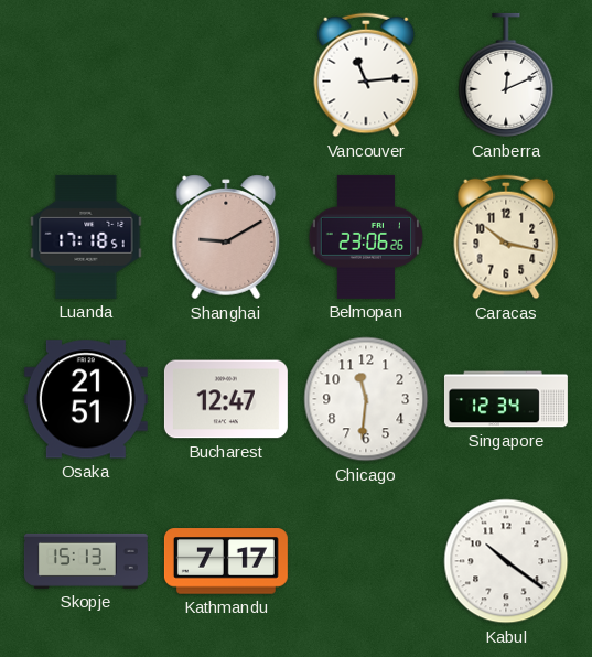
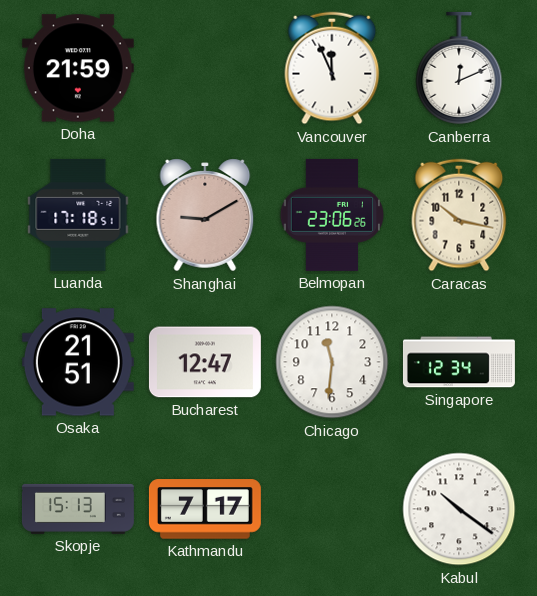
Doha: none -> 21:59
Vancouver: 11:14 -> 11:56
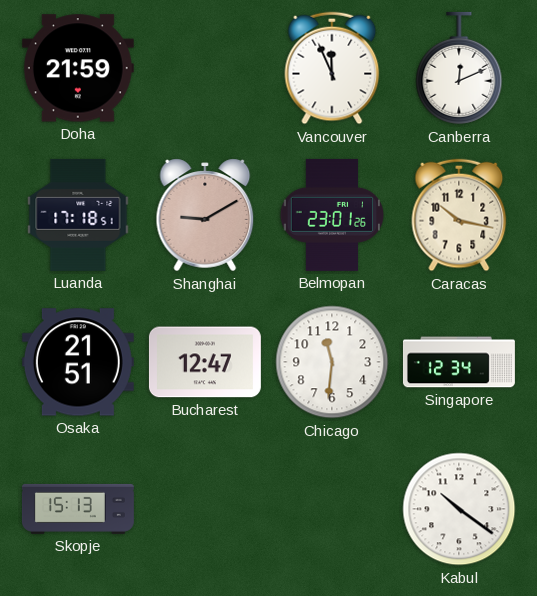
Belmopan: 23:06 -> 23:01
Kathmandu: 7:17 -> none
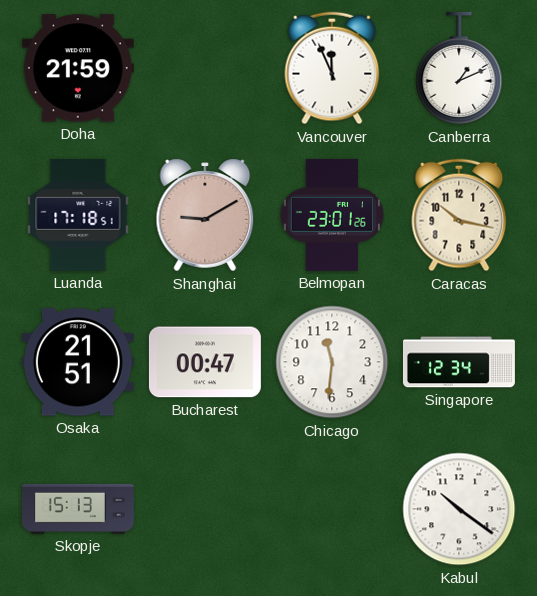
Canberra: 12:11 -> 1:11
Bucharest: 12:47 -> 00:47
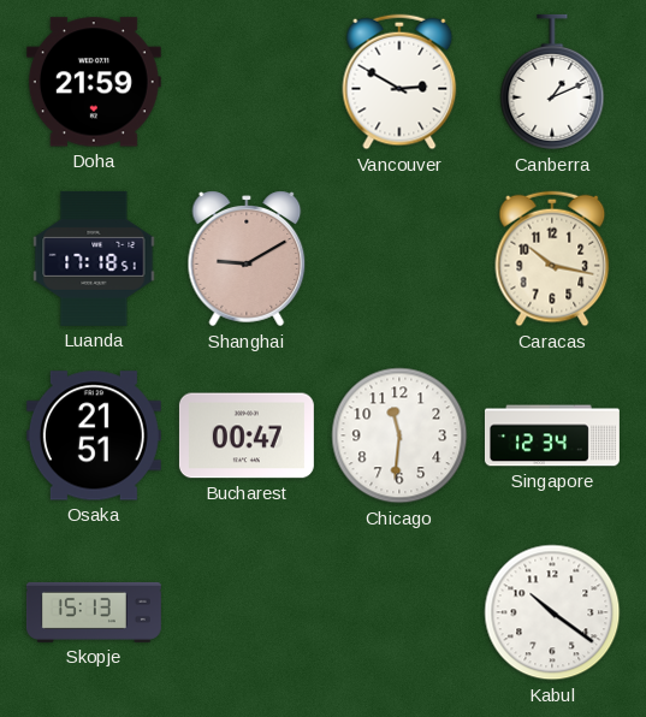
Vancouver: 11:56 -> 2:50
Belmopan: 23:01 -> none
